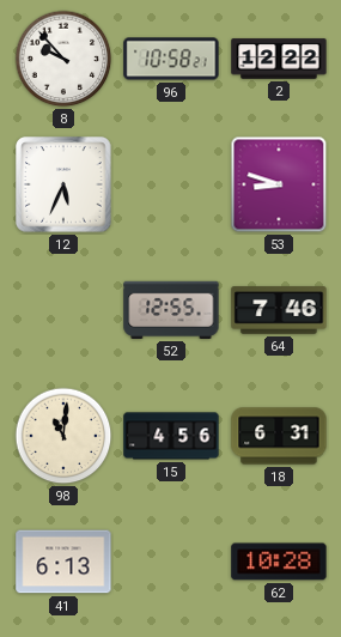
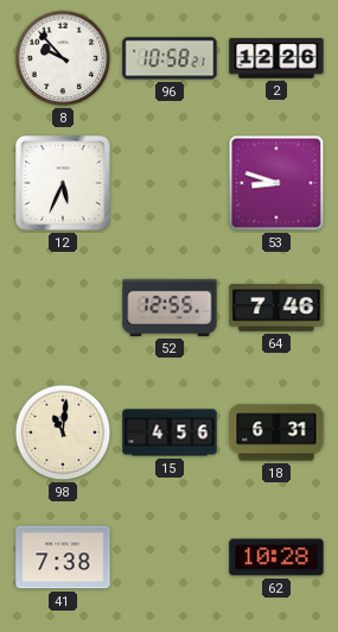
2: 12:22 -> 12:26
41: 6:13 -> 7:38
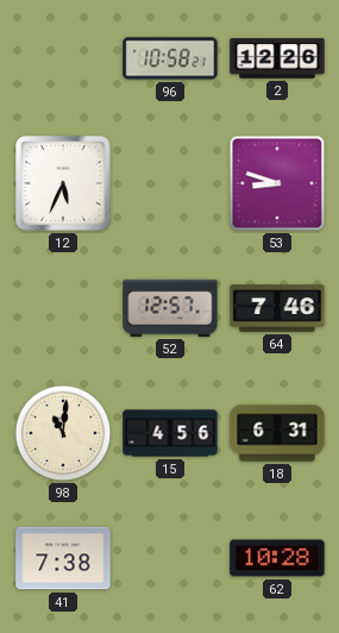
8: 9:53 -> none
52: 12:55 -> 12:57
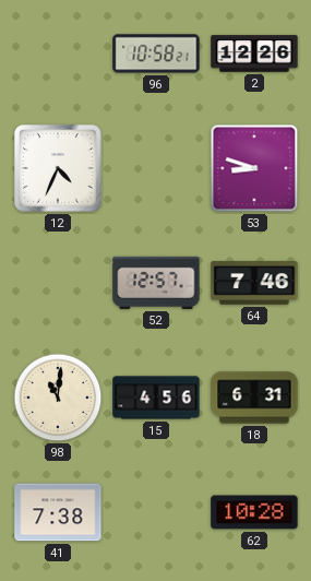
12: 5:34 -> 4:34
